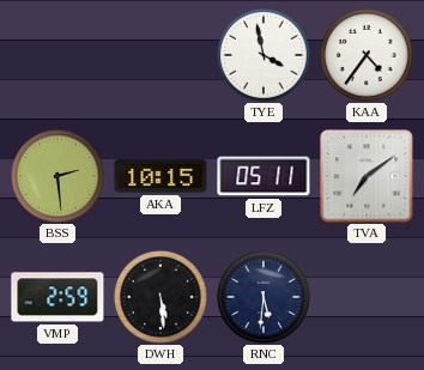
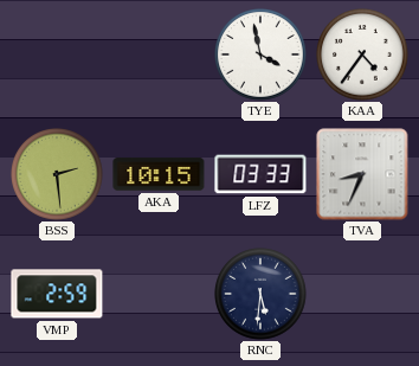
LFZ: 05:11 -> 03:33
TVA: 7:09 -> 8:34
DWH: 5:29 -> none
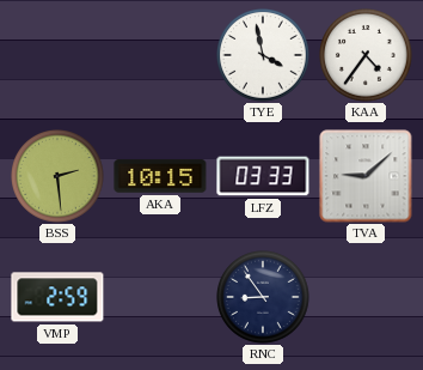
TVA: 8:34 -> 9:08
RNC: 5:31 -> 8:54
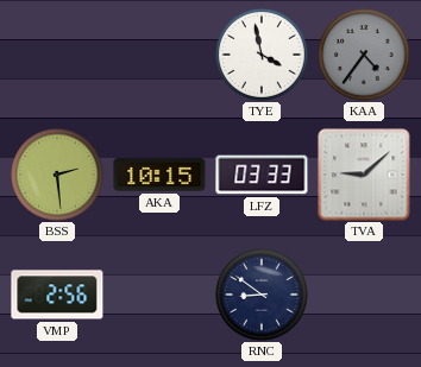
KAA dial: white -> grey
VMP: 2:59 -> 2:56
RNC: 8:54 -> 8:51
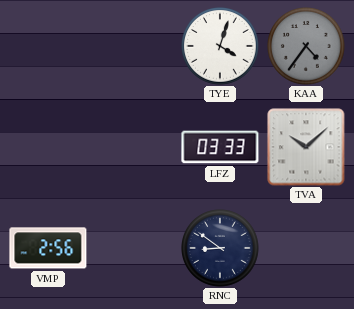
TYE: 3:58 -> 4:03
BSS: 2:29 -> none
AKA: 10:15 -> none
TVA: 9:08 -> 10:08
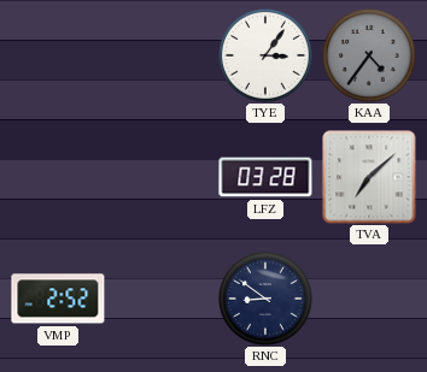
TYE: 4:03 -> 3:06
LFZ: 03:33 -> 03:28
TVA: 10:08 -> 7:08
VMP: 2:56 -> 2:52
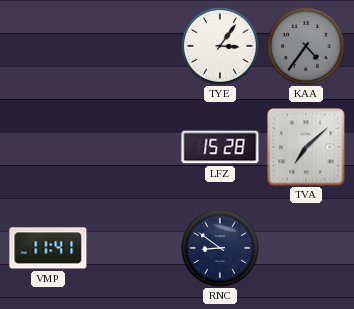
LFZ: 03:28 -> 15:28
VMP: 2:52 -> 11:41
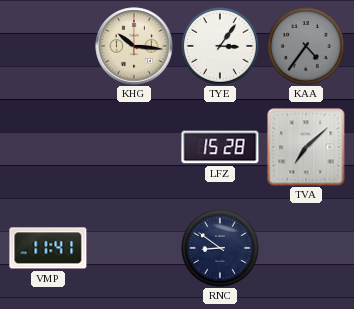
KHG: none -> 10:16
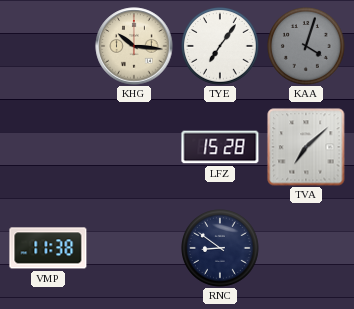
TYE: 3:06 -> 7:06
KAA: 4:36 -> 4:03
VMP: 11:41 -> 11:38
